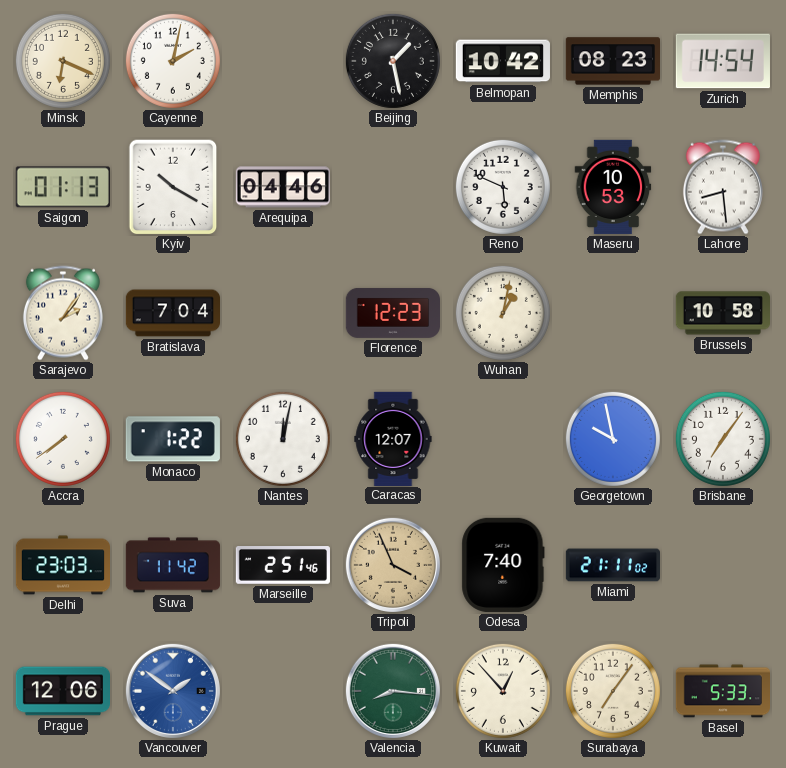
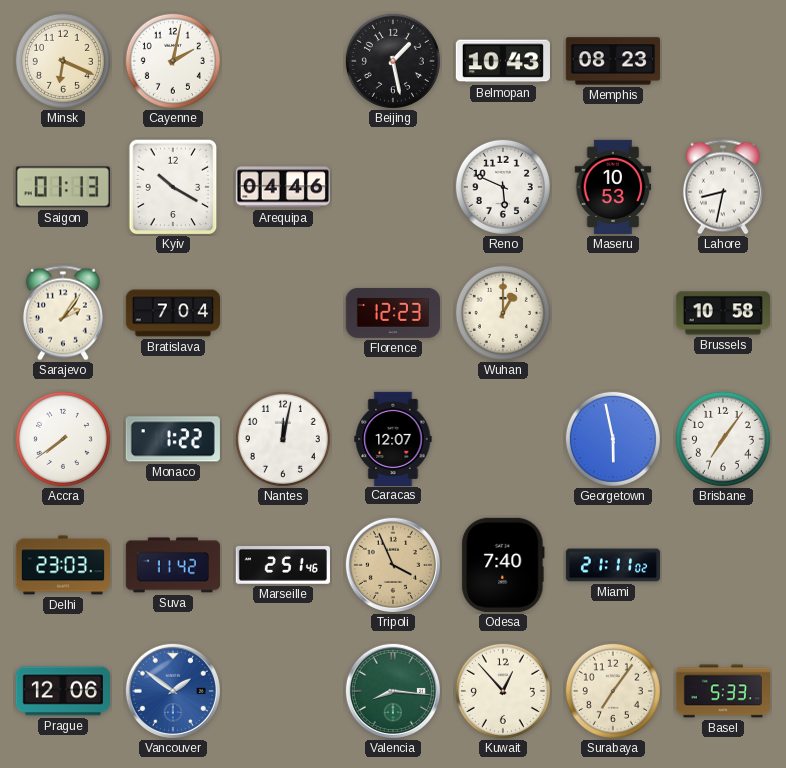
Belmopan: 10:42 -> 10:43
Zurich: 14:54 -> none
Lahore: 8:29 -> 8:32
Wuhan: 1:02 -> 1:00
Georgetown: 9:58 -> 5:58
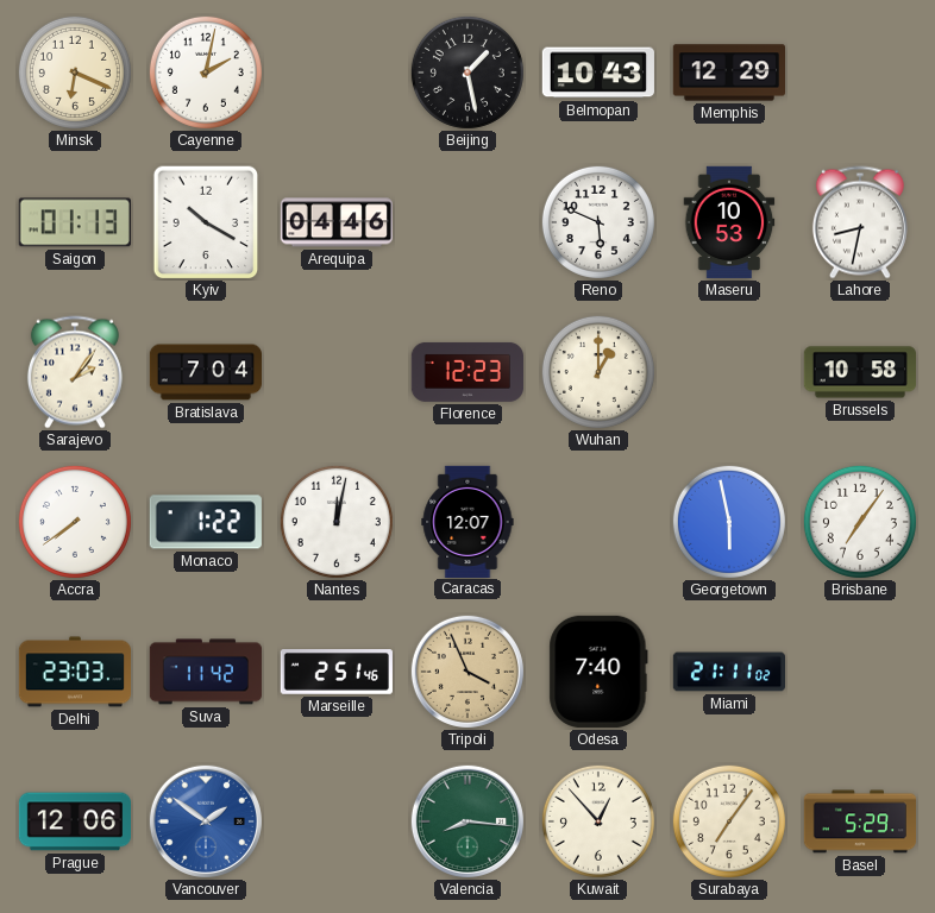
Memphis: 08:23 -> 12:29
Basel: 5:33 -> 5:29
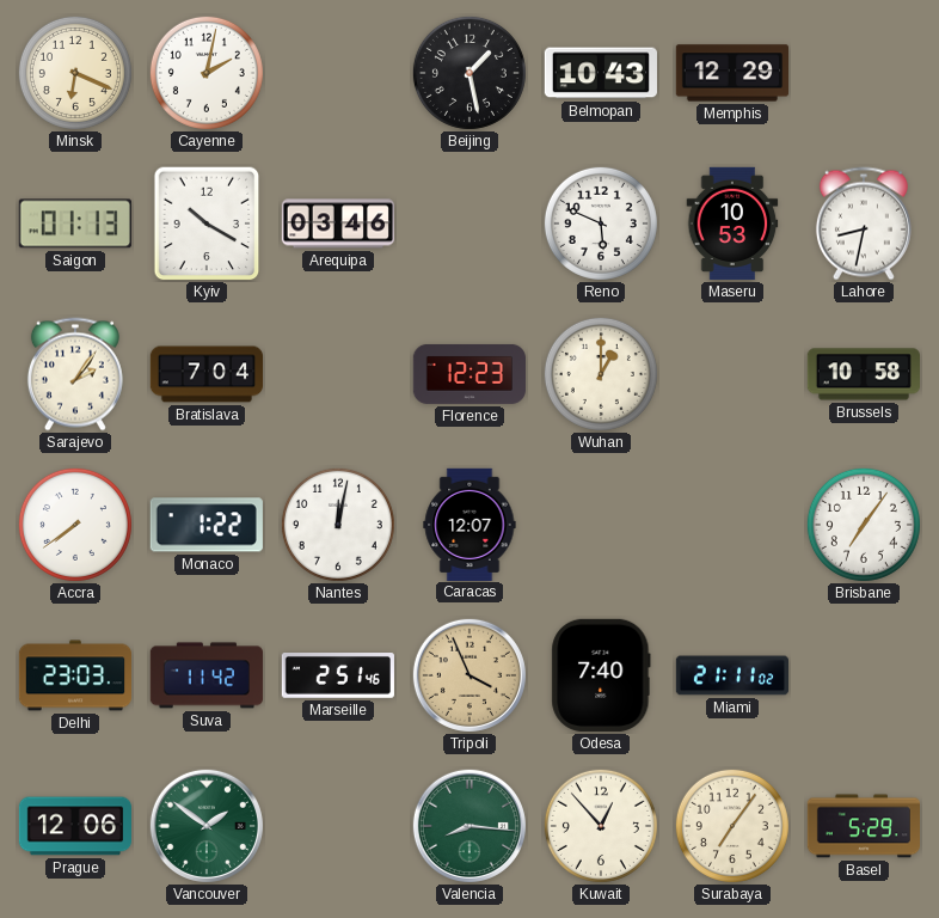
Arequipa: 04:46 -> 03:46
Georgetown: 5:58 -> none
Vancouver dial: blue -> green
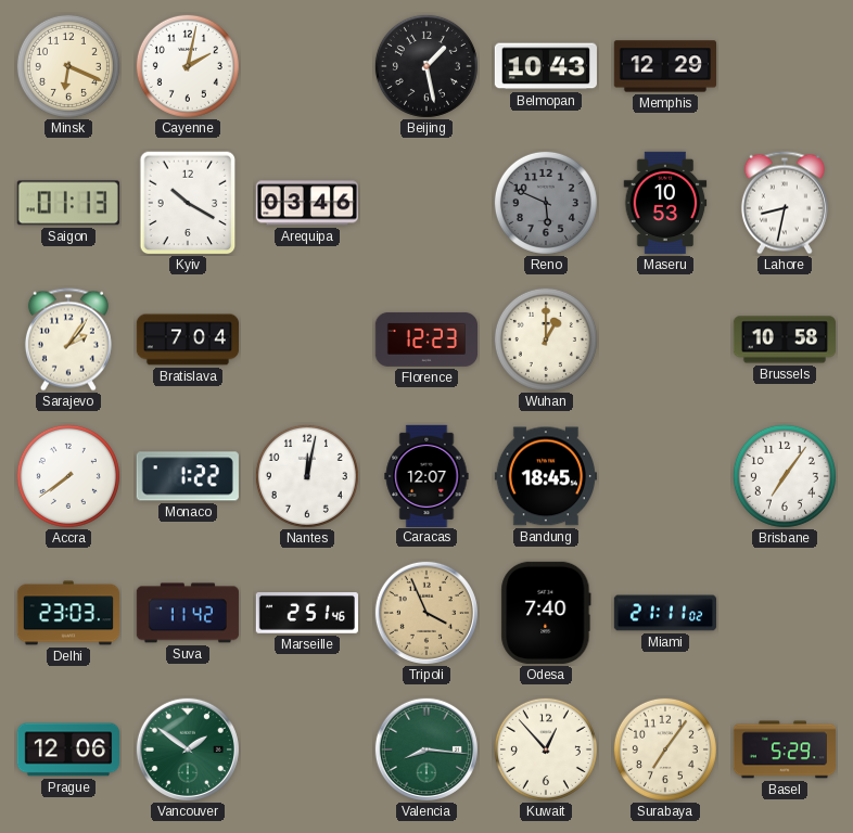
Reno dial: white -> grey
Bandung: none -> 18:45
